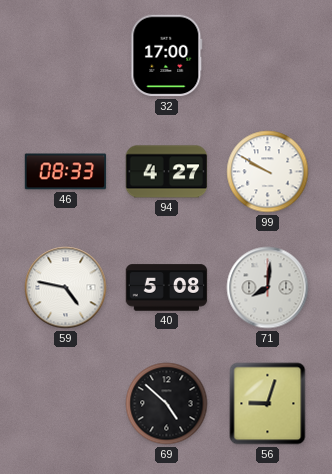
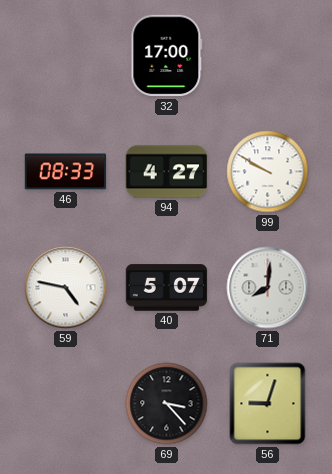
40: 5:08 -> 5:07
69: 4:52 -> 3:23
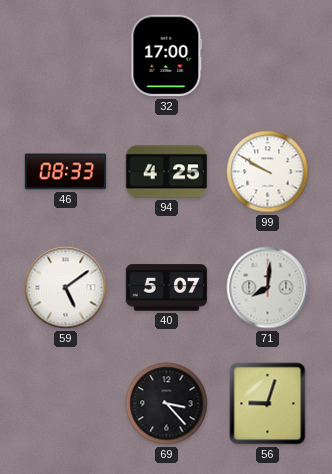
94: 4:27 -> 4:25
59: 4:47 -> 5:09
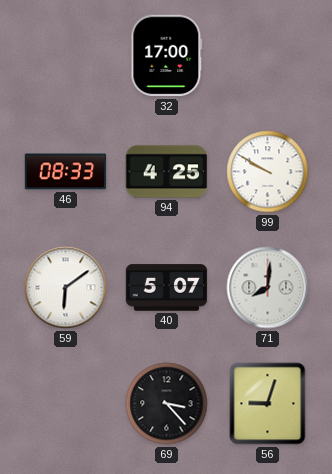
59: 5:09 -> 6:09
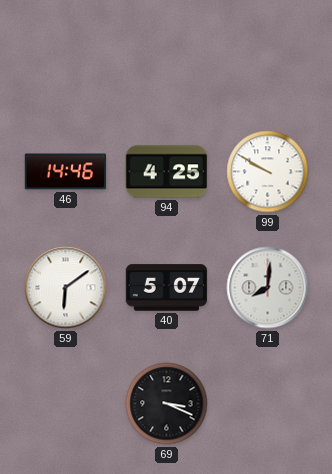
32: 17:00 -> none
46: 08:33 -> 14:46
69: 3:23 -> 3:19
56: 9:03 -> none
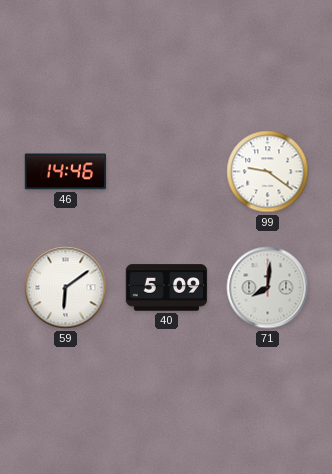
94: 4:25 -> none
99: 9:50 -> 9:21
40: 5:07 -> 5:09
69: 3:19 -> none
